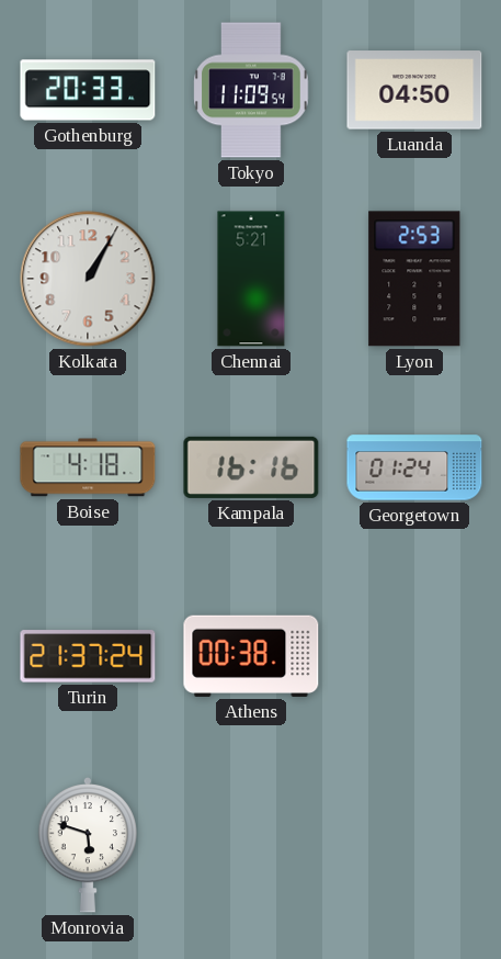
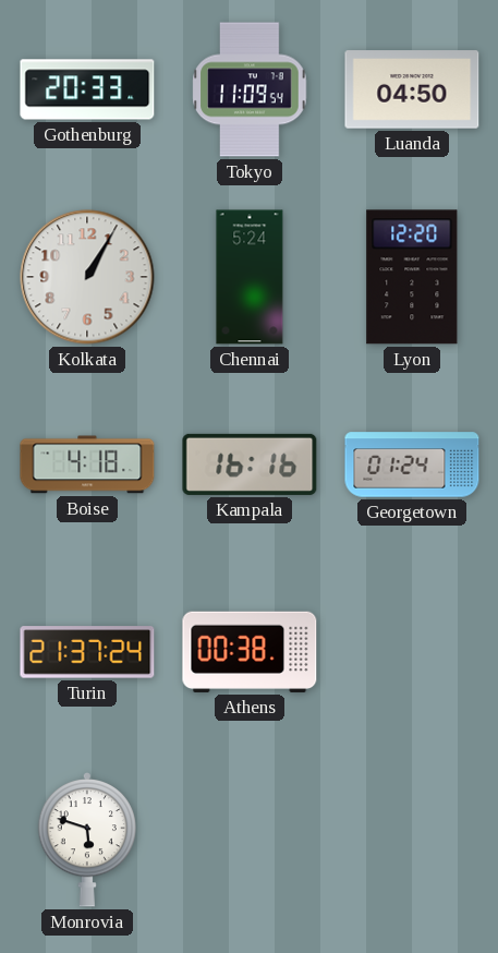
Chennai: 5:21 -> 5:24
Lyon: 2:53 -> 12:20
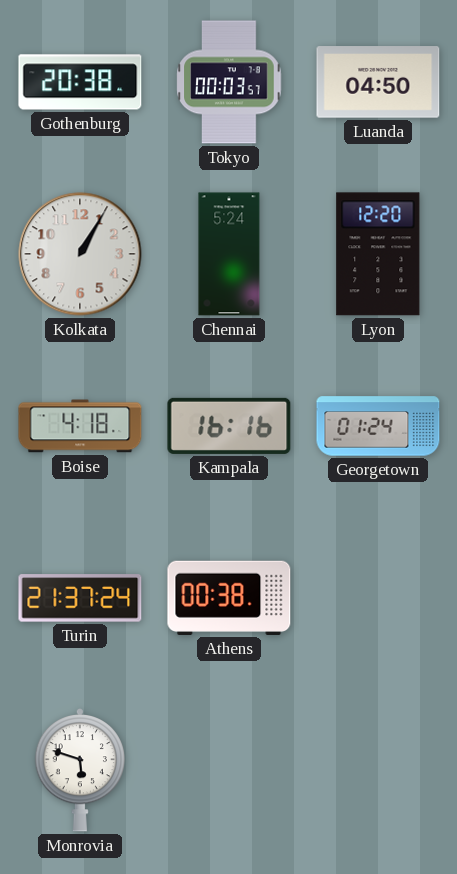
Gothenburg: 20:33 -> 20:38
Tokyo: 11:09 -> 00:03
